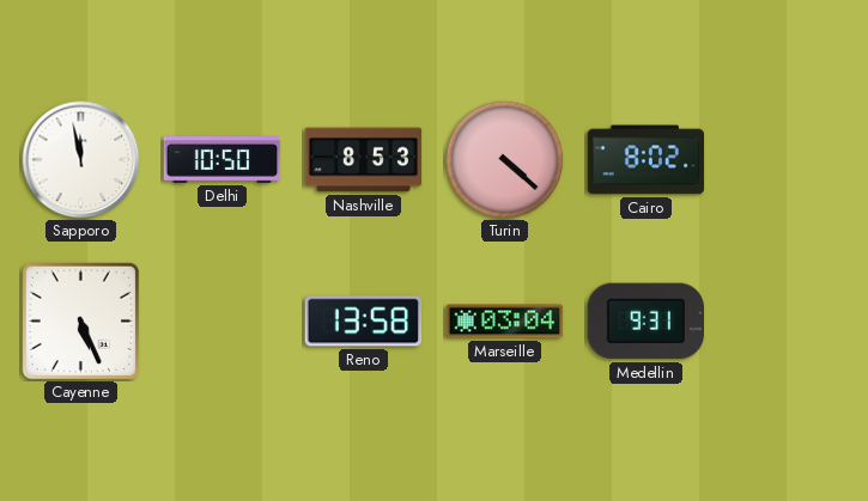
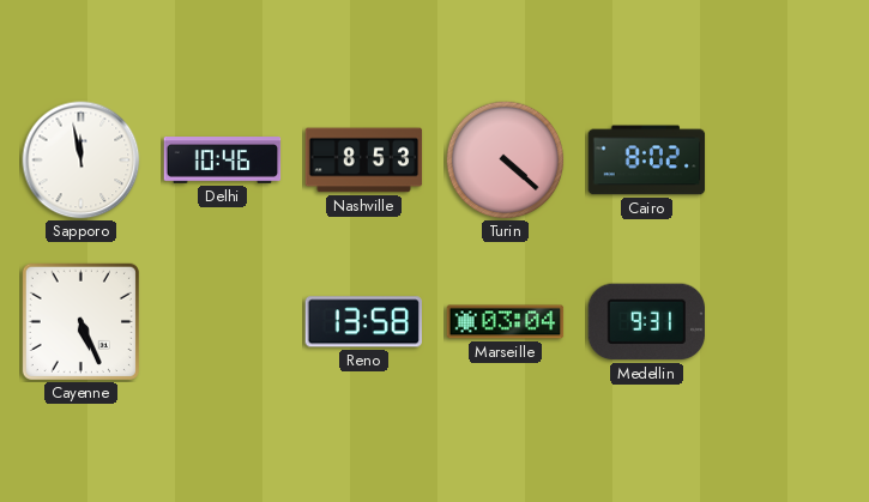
Delhi: 10:50 -> 10:46
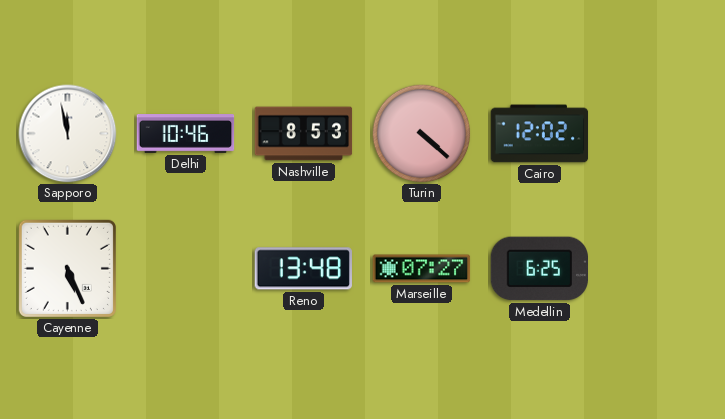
Cairo: 8:02 -> 12:02
Reno: 13:58 -> 13:48
Marseille: 03:04 -> 07:27
Medellin: 9:31 -> 6:25
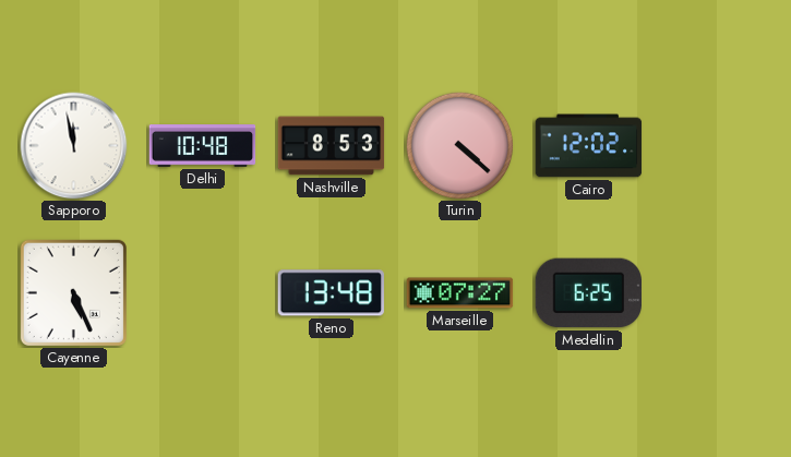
Delhi: 10:46 -> 10:48
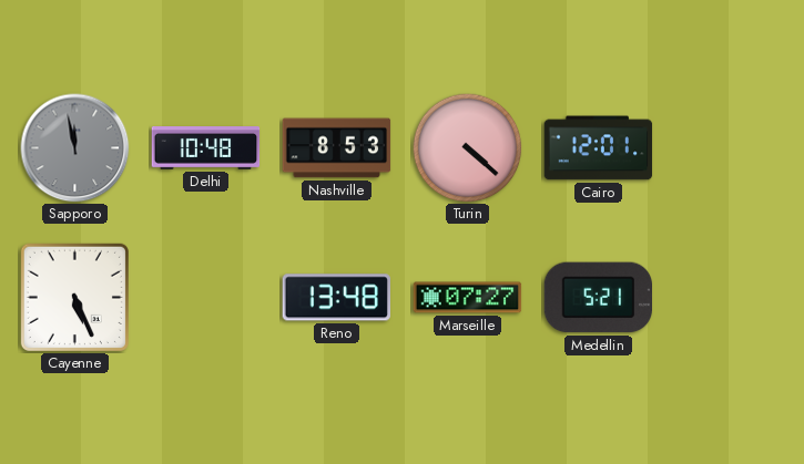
Sapporo dial: white -> grey
Cairo: 12:02 -> 12:01
Medellin: 6:25 -> 5:21
